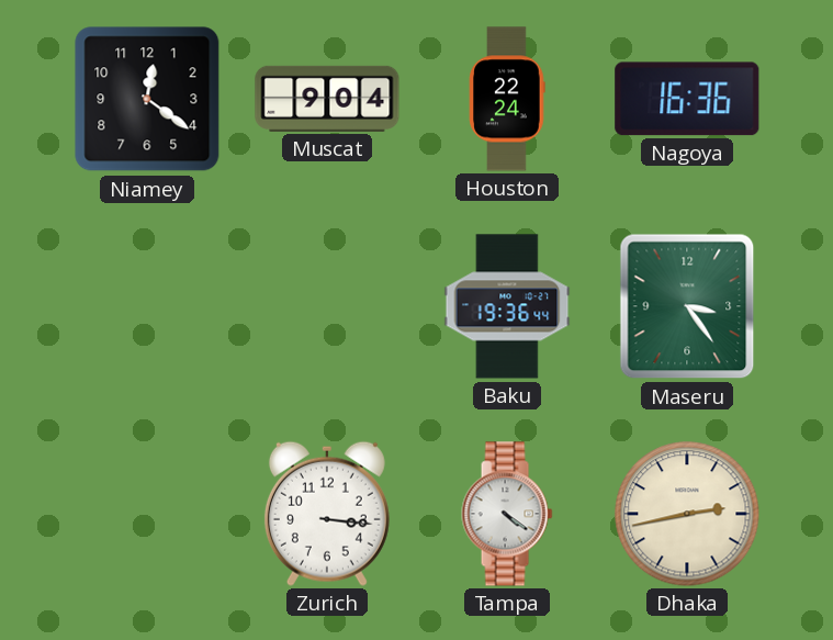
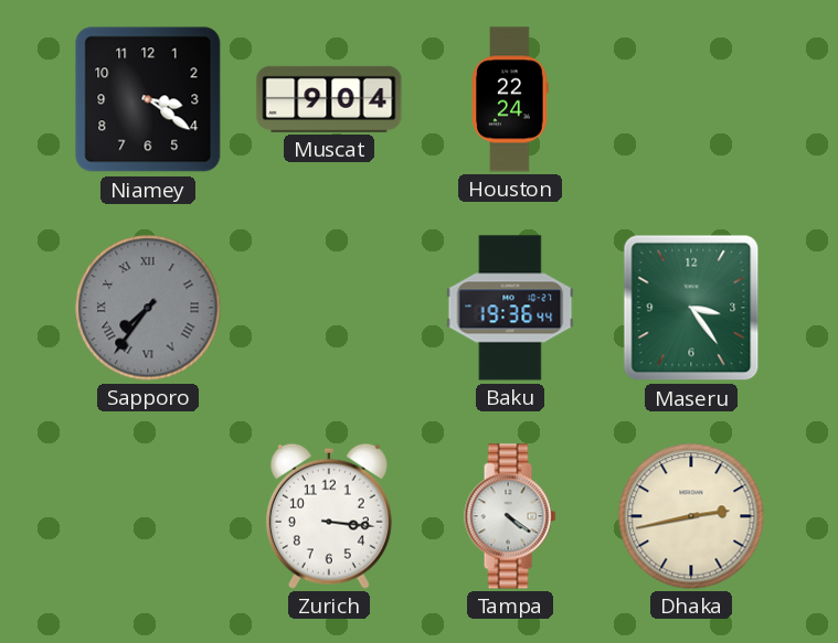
Niamey: 12:21 -> 3:21
Nagoya: 16:36 -> none
Sapporo: none -> 7:36
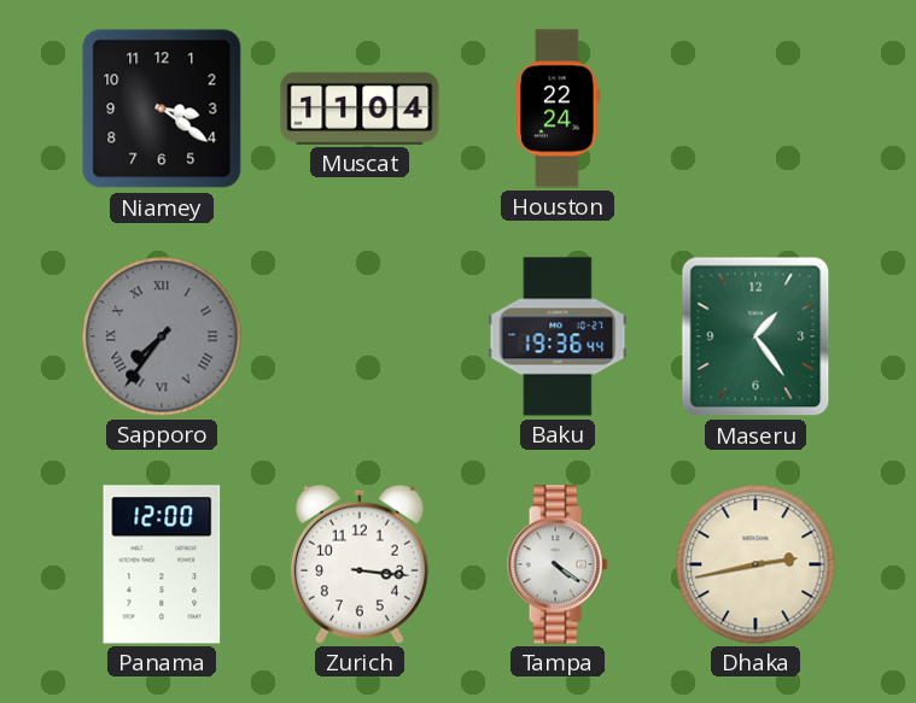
Muscat: 9:04 -> 11:04
Maseru: 3:24 -> 1:24
Panama: none -> 12:00
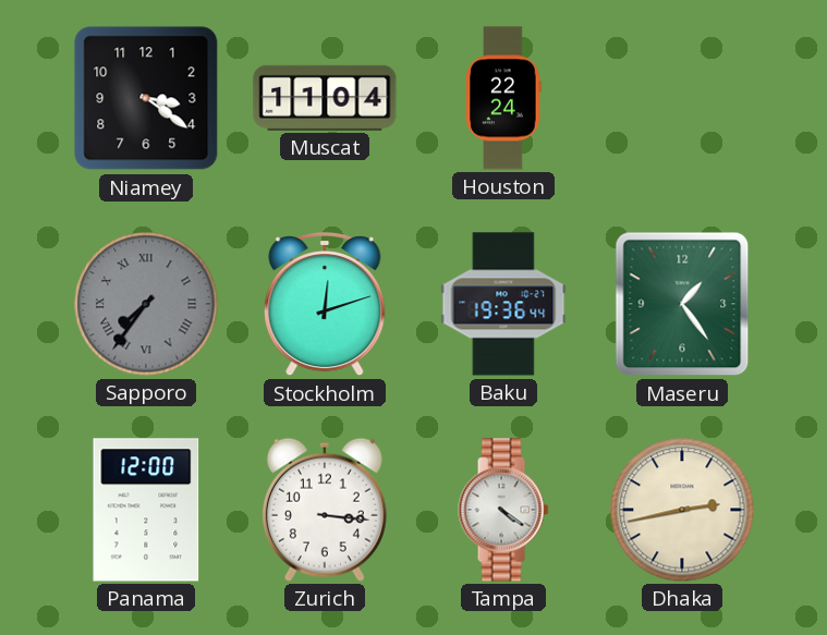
Stockholm: none -> 12:12
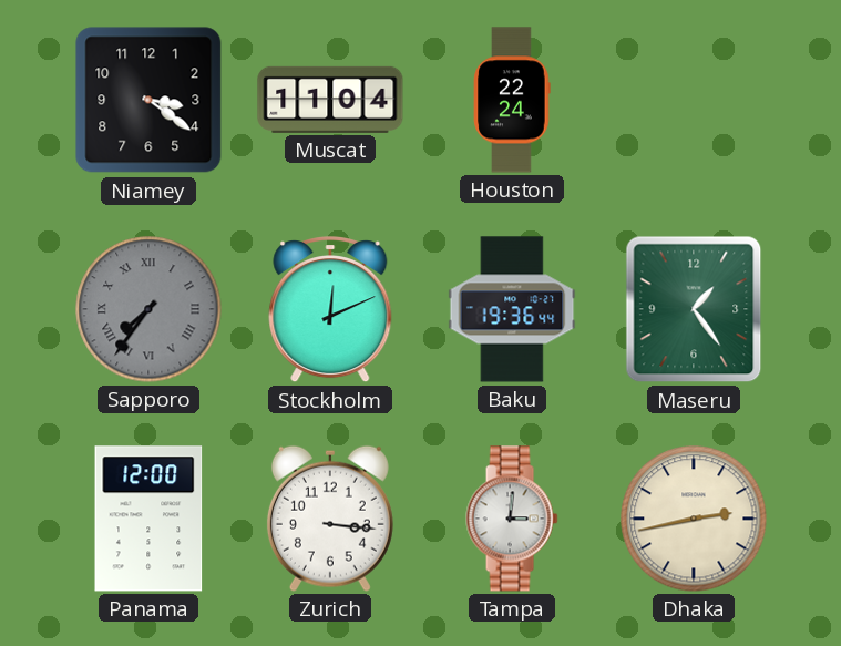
Stockholm: 12:12 -> 12:11
Tampa: 4:21 -> 3:01
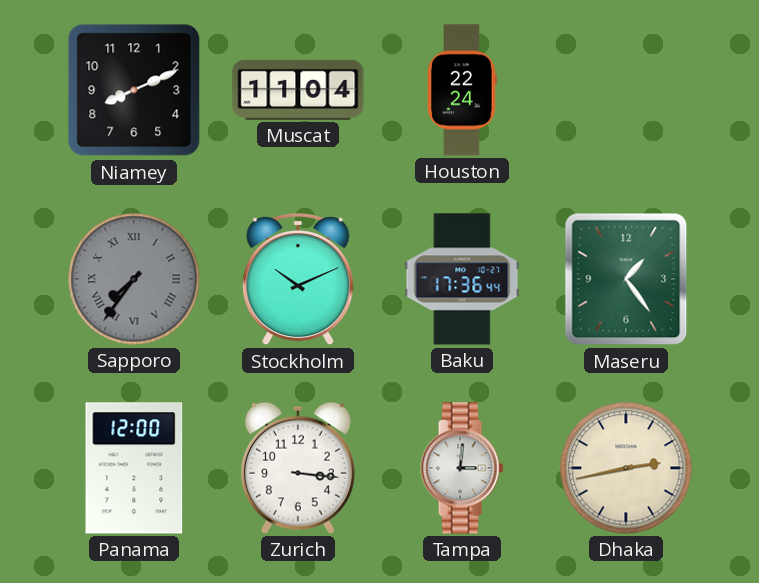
Niamey: 3:21 -> 8:11
Stockholm: 12:11 -> 10:11
Baku: 19:36 -> 17:36
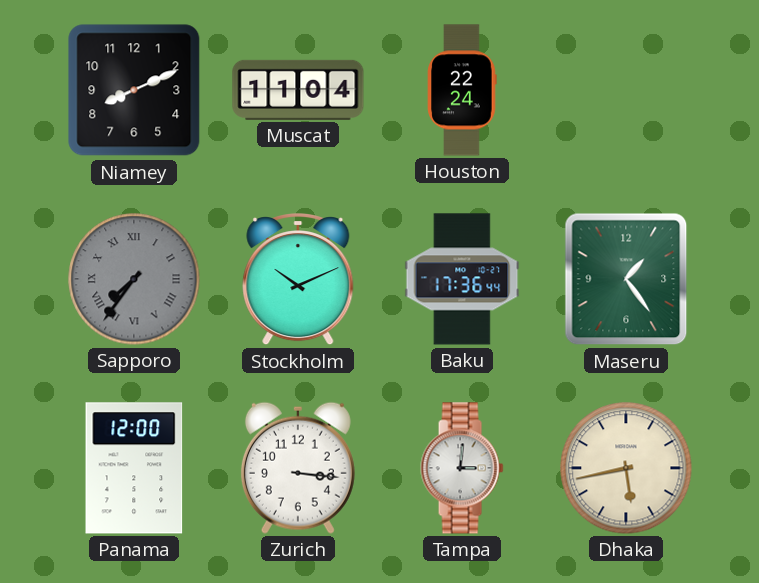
Dhaka: 2:43 -> 5:43
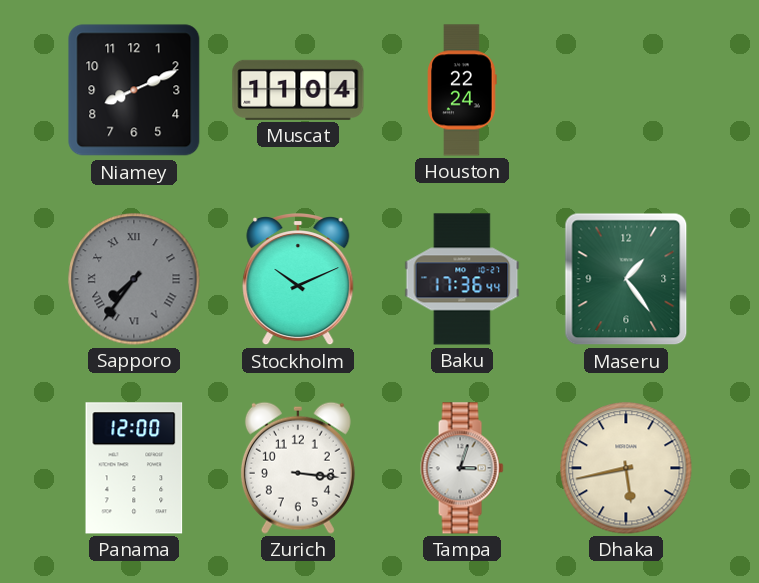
Tampa: 3:01 -> 3:03
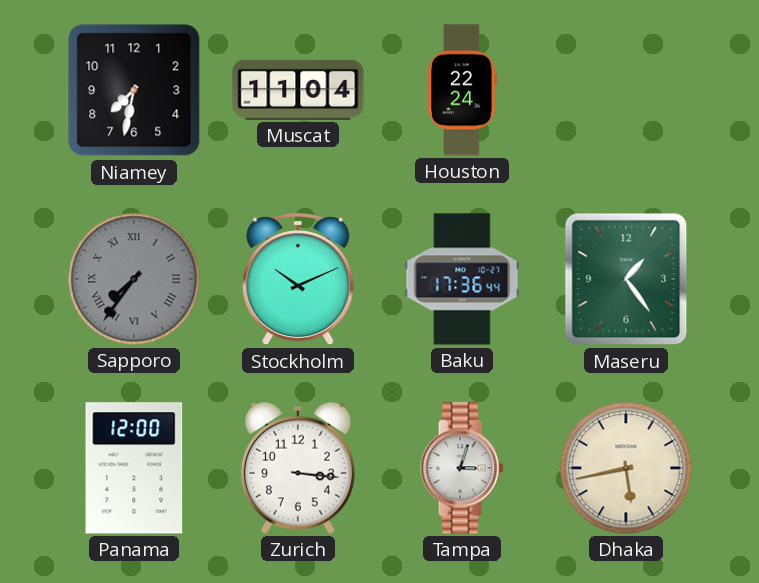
Niamey: 8:11 -> 7:32
